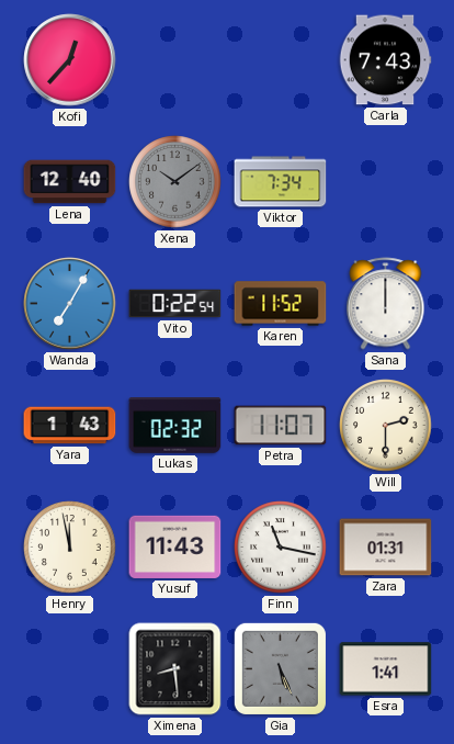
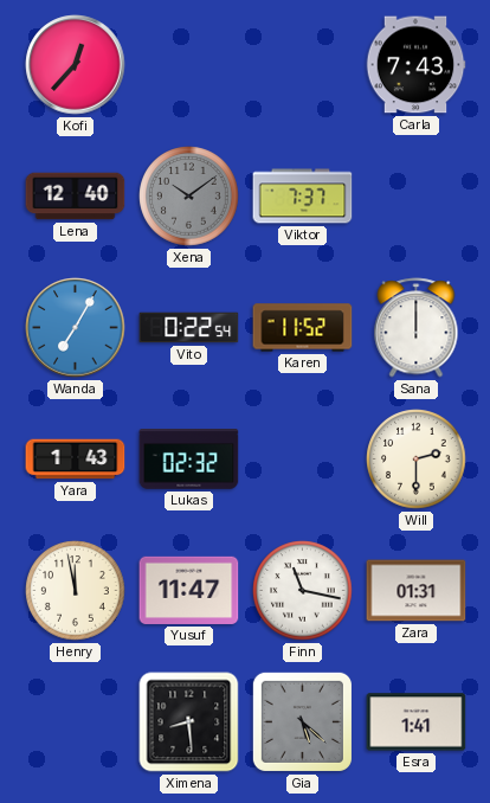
Viktor: 7:34 -> 7:37
Petra: 11:07 -> none
Yusuf: 11:43 -> 11:47
Gia: 5:26 -> 5:22
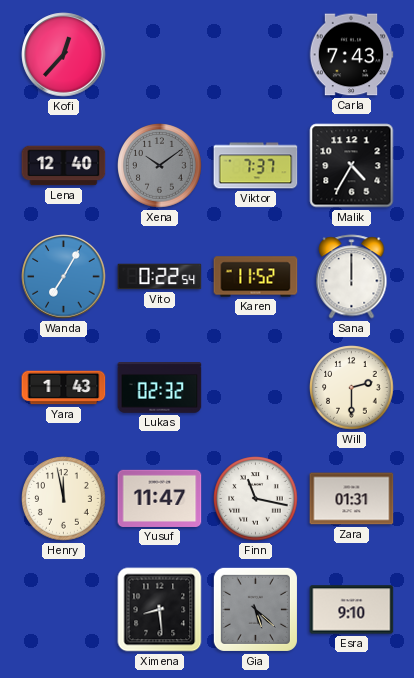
Malik: none -> 4:35
Esra: 1:41 -> 9:10
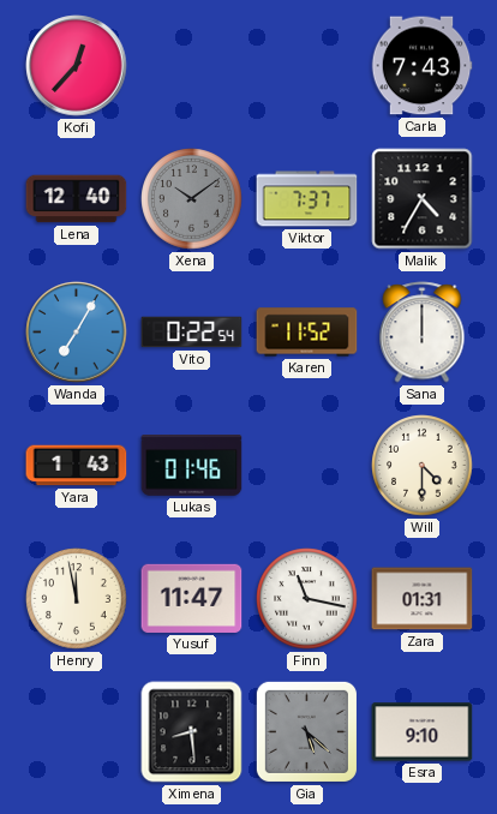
Lukas: 02:32 -> 01:46
Will: 2:30 -> 4:30
